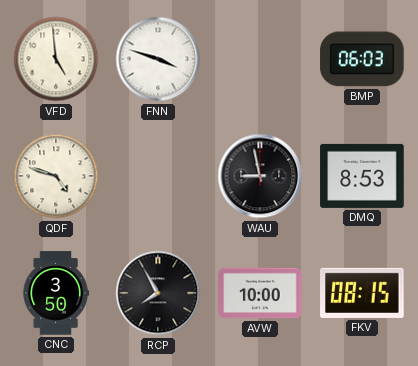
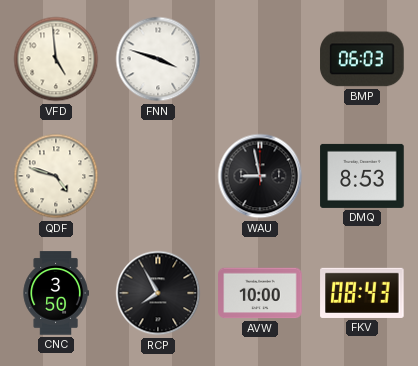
FKV: 08:15 -> 08:43
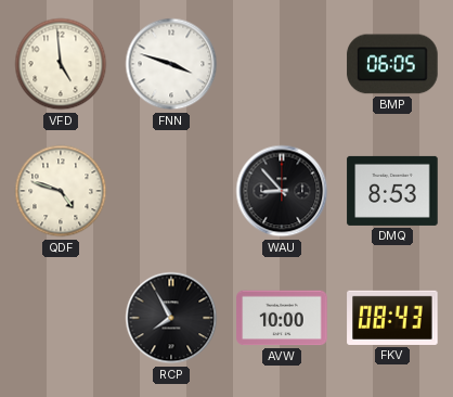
BMP: 06:03 -> 06:05
WAU: 8:58 -> 8:53
CNC: 3:50 -> none
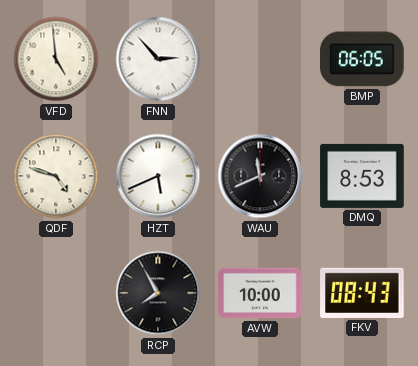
FNN: 3:48 -> 2:53
HZT: none -> 5:41
WAU: 8:53 -> 11:41
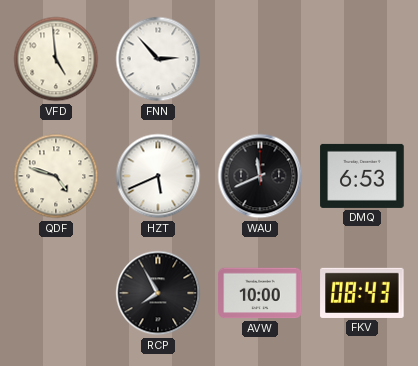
BMP: 06:05 -> none
DMQ: 8:53 -> 6:53
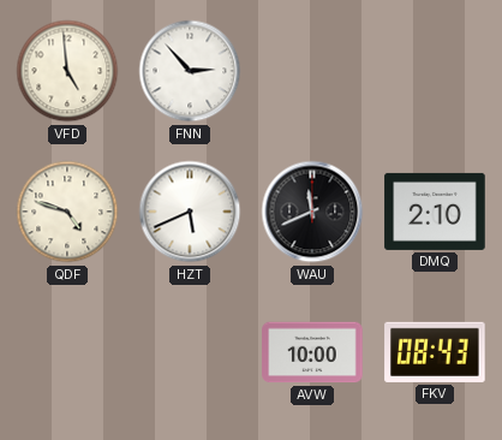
DMQ: 6:53 -> 2:10
RCP: 7:55 -> none
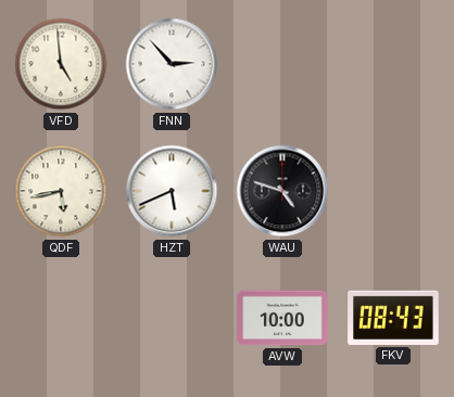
QDF: 4:48 -> 5:43
WAU: 11:41 -> 4:48
DMQ: 2:10 -> none
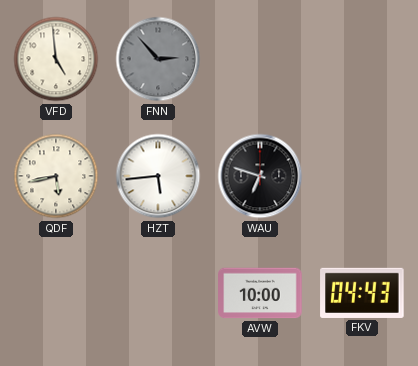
FNN dial: white -> grey
HZT: 5:41 -> 5:44
WAU: 4:48 -> 6:48
FKV: 08:43 -> 04:43
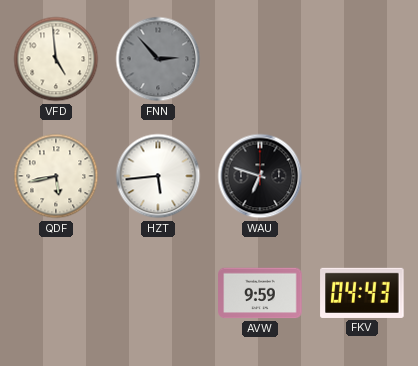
AVW: 10:00 -> 9:59
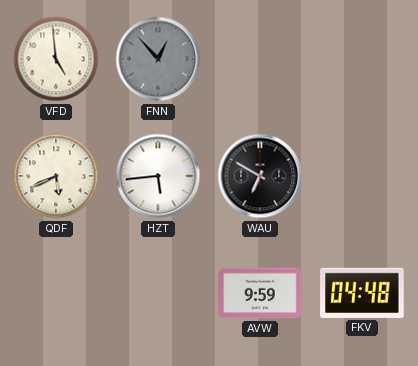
FNN: 2:53 -> 12:53
QDF: 5:43 -> 5:41
WAU: 6:48 -> 6:50
FKV: 04:43 -> 04:48
